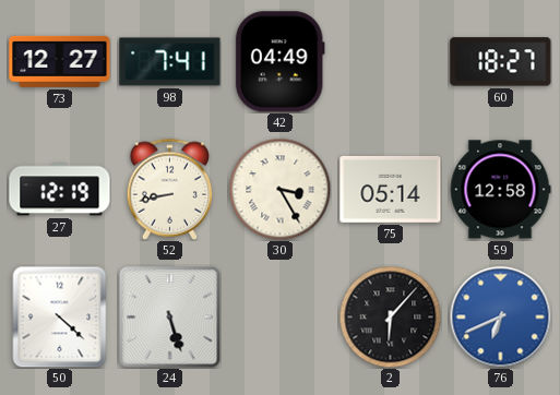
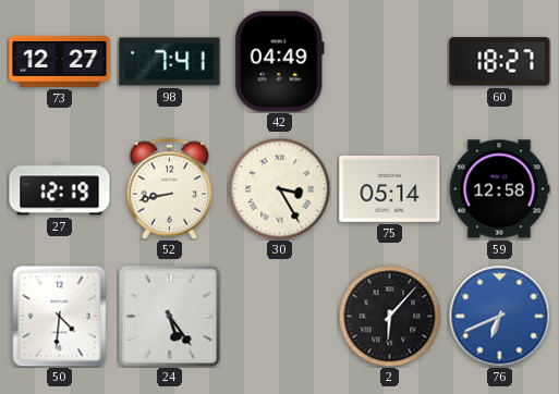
50: 4:22 -> 4:31
24: 5:27 -> 5:24
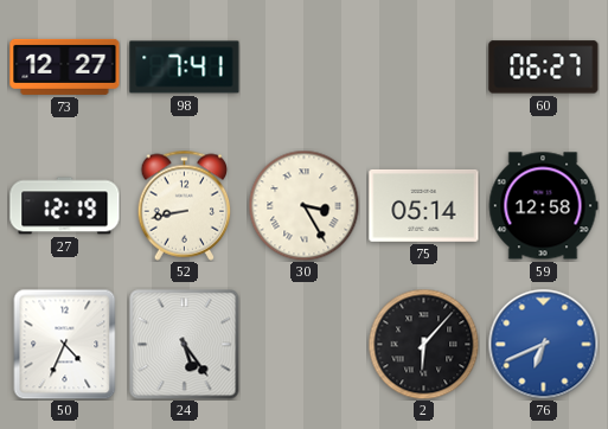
42: 04:49 -> none
60: 18:27 -> 06:27
50: 4:31 -> 4:34
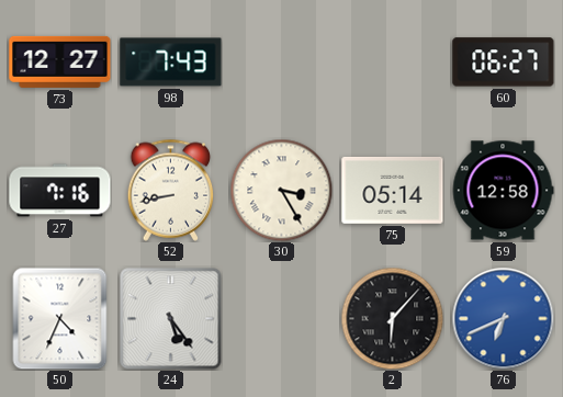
98: 7:41 -> 7:43
27: 12:19 -> 7:16
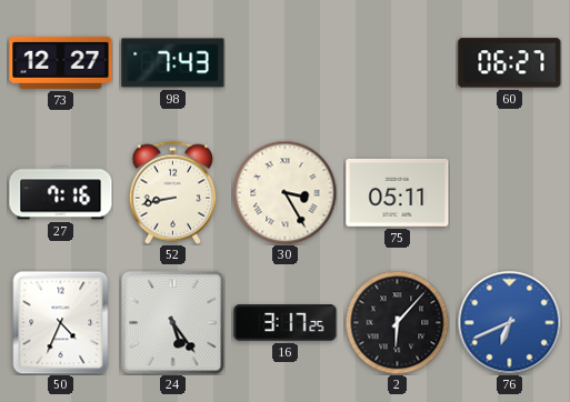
75: 05:14 -> 05:11
59: 12:58 -> none
16: none -> 3:17
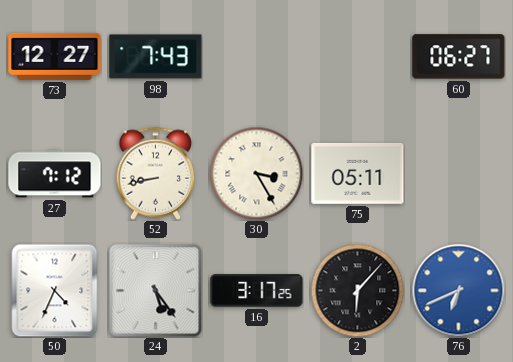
27: 7:16 -> 7:12
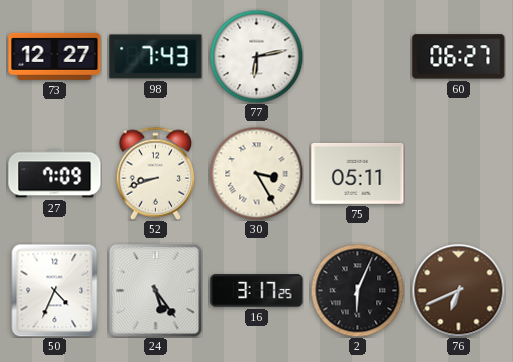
77: none -> 6:13
27: 7:12 -> 7:09
52: 8:43 -> 8:42
2: 6:07 -> 6:04
76 dial: blue -> brown
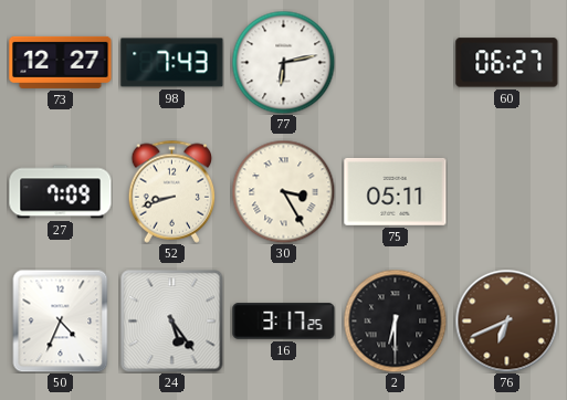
2: 6:04 -> 6:30
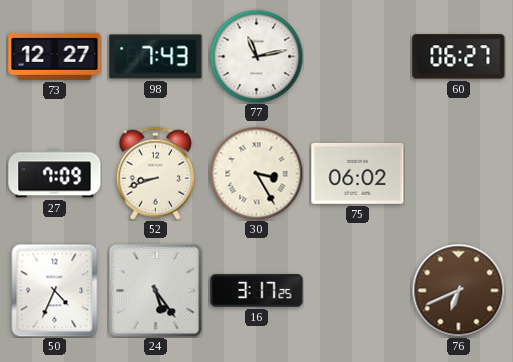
77: 6:13 -> 11:13
75: 05:11 -> 06:02
2: 6:30 -> none
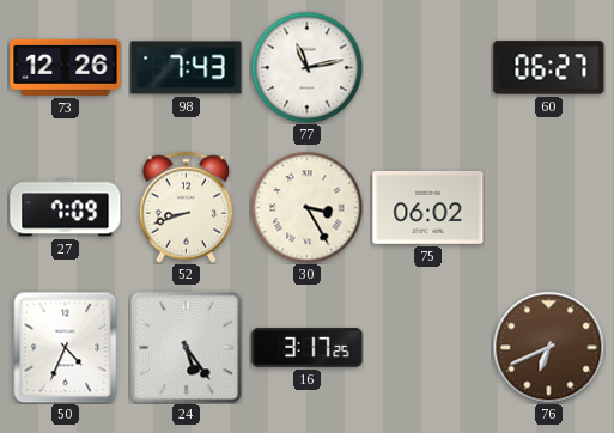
73: 12:27 -> 12:26
